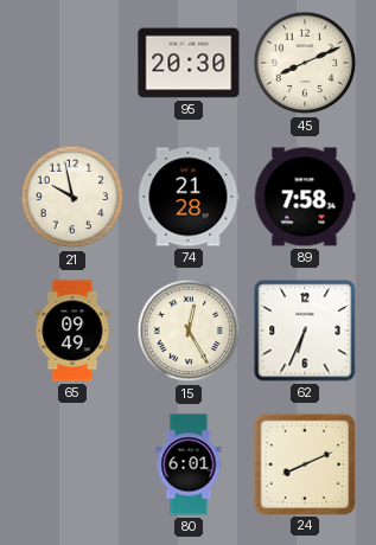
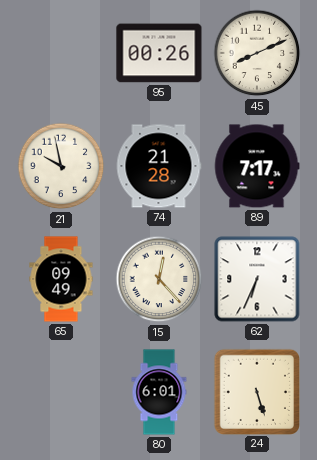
95: 20:30 -> 00:26
89: 7:58 -> 7:17
15: 12:25 -> 12:23
24: 8:11 -> 5:27
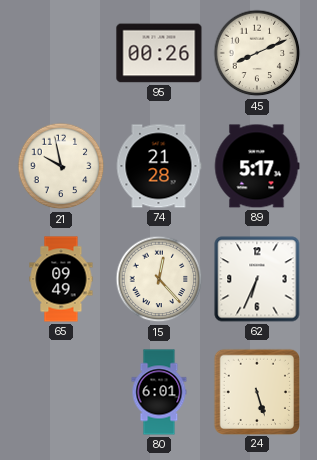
89: 7:17 -> 5:17
